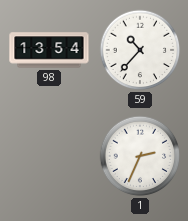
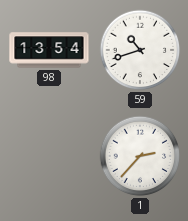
59: 10:37 -> 10:42
1: 2:34 -> 2:37
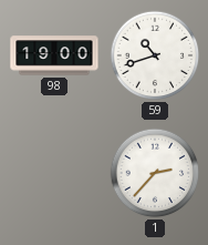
98: 13:54 -> 19:00
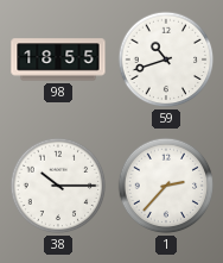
98: 19:00 -> 18:55
38: none -> 10:15
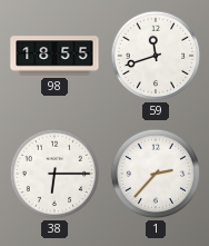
59: 10:42 -> 11:42
38: 10:15 -> 6:15
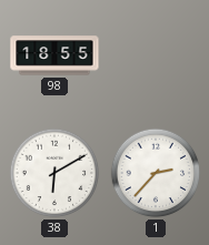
59: 11:42 -> none
38: 6:15 -> 6:10
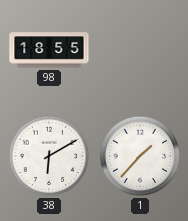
1: 2:37 -> 1:37
